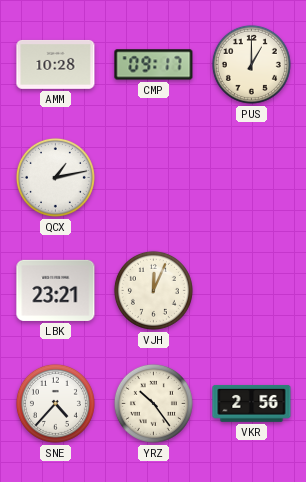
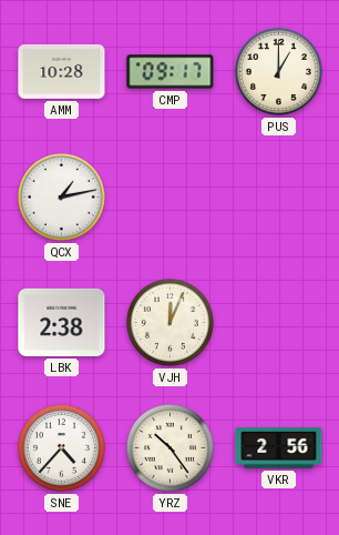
LBK: 23:21 -> 2:38
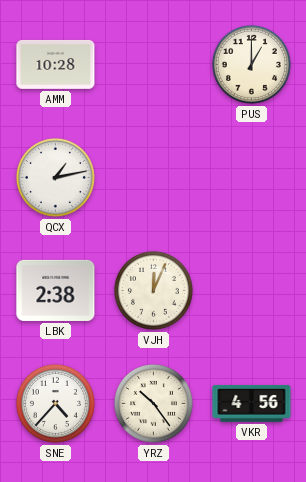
CMP: 09:17 -> none
VKR: 2:56 -> 4:56
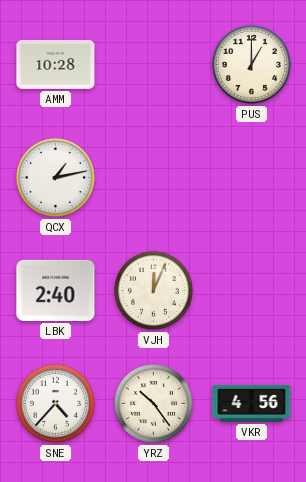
LBK: 2:38 -> 2:40
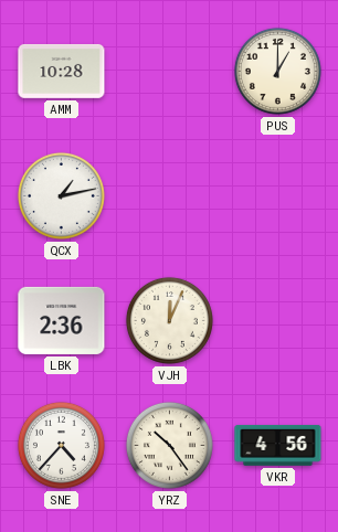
LBK: 2:40 -> 2:36
